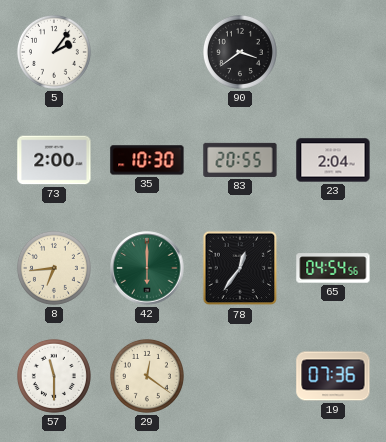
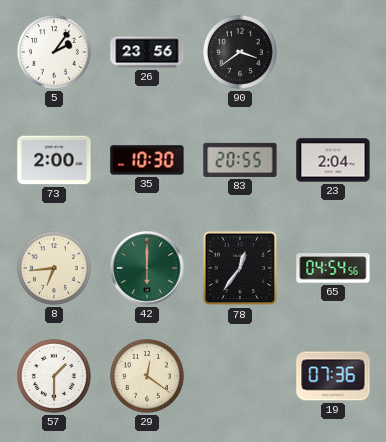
26: none -> 23:56
57: 11:30 -> 1:30
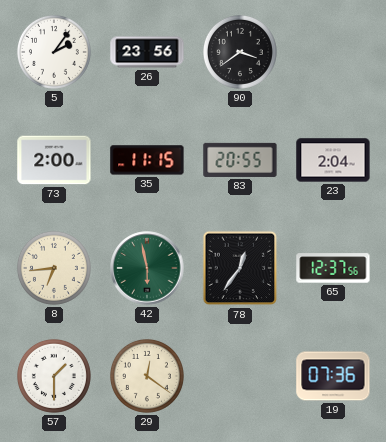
35: 10:30 -> 11:15
42: 6:00 -> 5:58
65: 04:54 -> 12:37
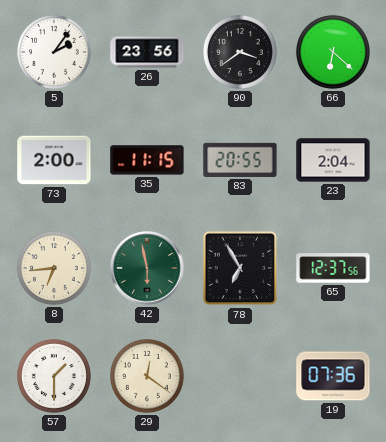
66: none -> 6:22
78: 12:36 -> 6:55
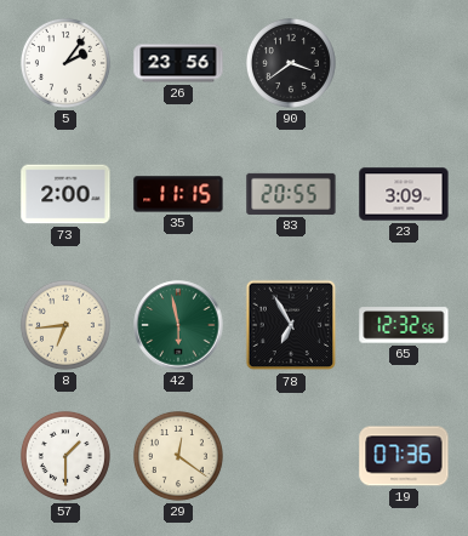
66: 6:22 -> none
23: 2:04 -> 3:09
65: 12:37 -> 12:32
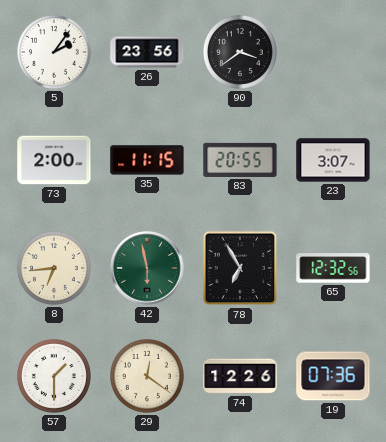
23: 3:09 -> 3:07
74: none -> 12:26
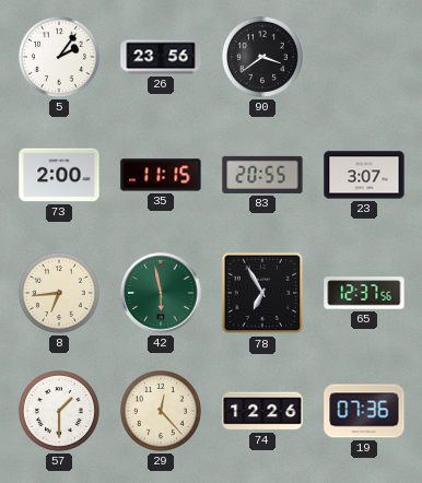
65: 12:32 -> 12:37
29: 12:21 -> 12:23
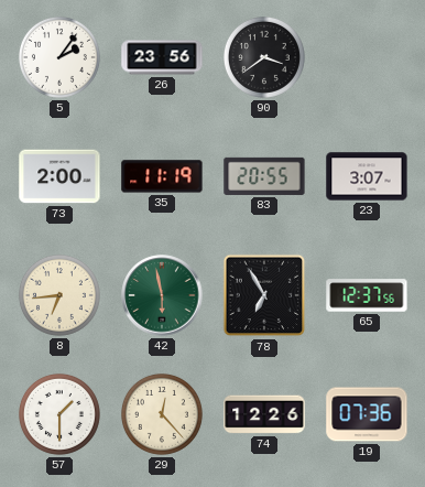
35: 11:15 -> 11:19
